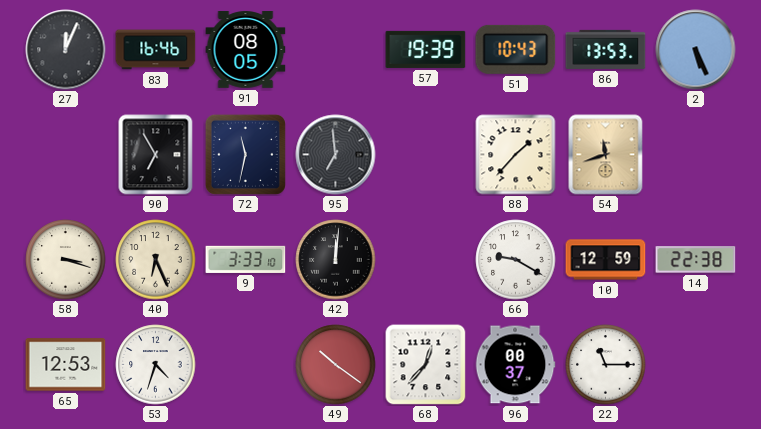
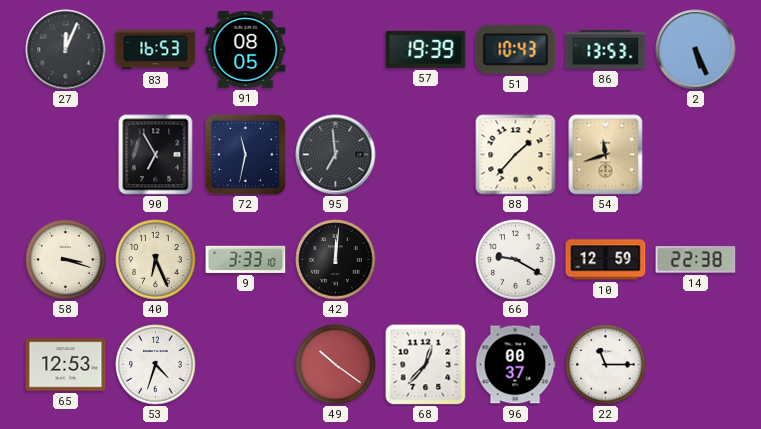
83: 16:46 -> 16:53
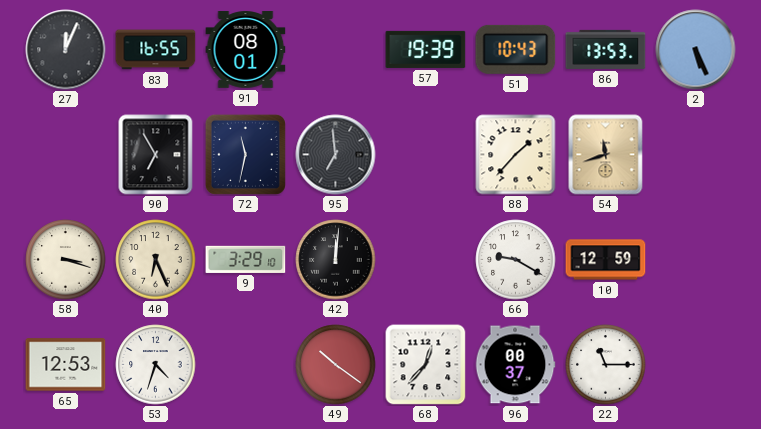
83: 16:53 -> 16:55
91: 08:05 -> 08:01
9: 3:33 -> 3:29
14: 22:38 -> none
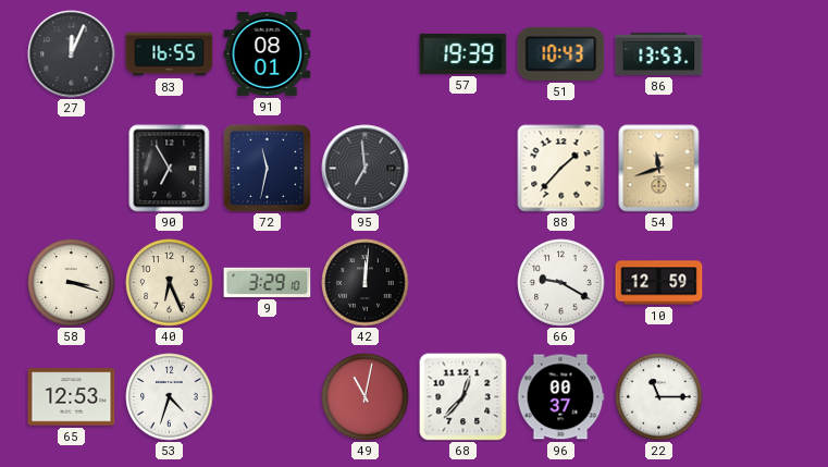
2: 5:26 -> none
49: 10:21 -> 11:02
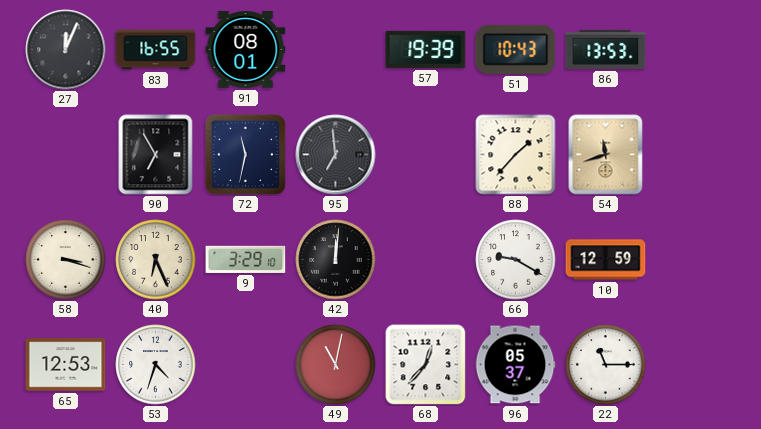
96: 00:37 -> 05:37
